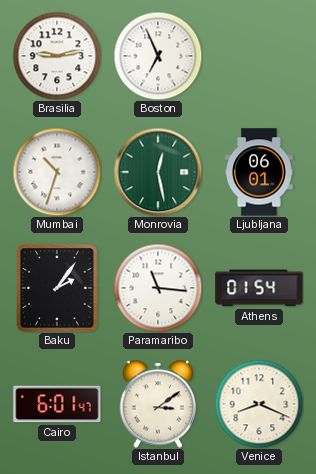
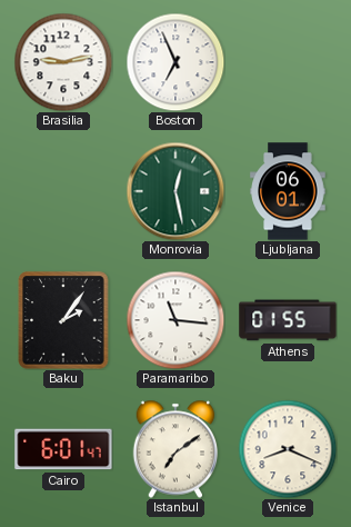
Mumbai: 10:33 -> none
Athens: 01:54 -> 01:55
Istanbul: 3:09 -> 7:09
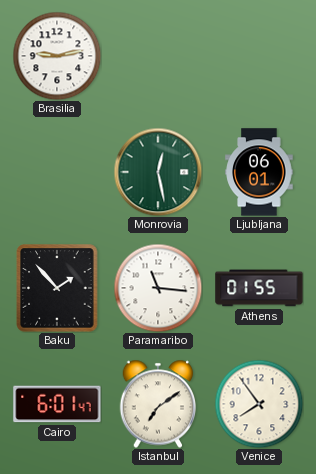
Boston: 6:56 -> none
Baku: 2:06 -> 1:53
Venice: 8:19 -> 7:54
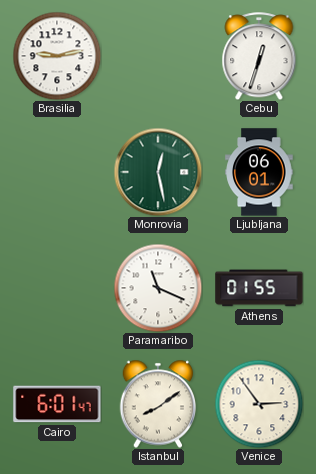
Cebu: none -> 12:33
Baku: 1:53 -> none
Paramaribo: 11:16 -> 11:19
Istanbul: 7:09 -> 8:09
Venice: 7:54 -> 2:54
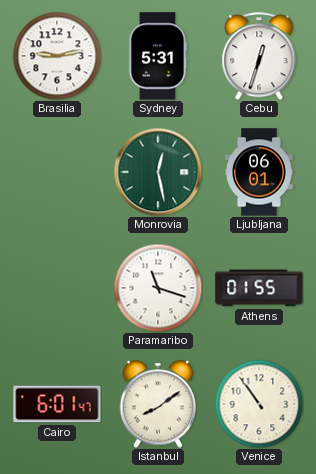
Sydney: none -> 5:31
Paramaribo: 11:19 -> 11:18
Venice: 2:54 -> 10:54
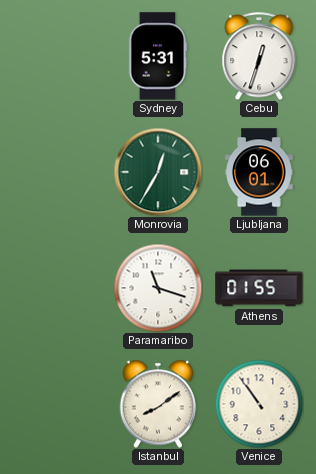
Brasilia: 9:13 -> none
Monrovia: 12:28 -> 12:35
Cairo: 6:01 -> none
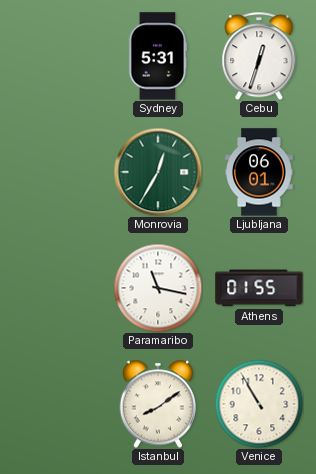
Paramaribo: 11:18 -> 11:17
Venice: 10:54 -> 10:55
